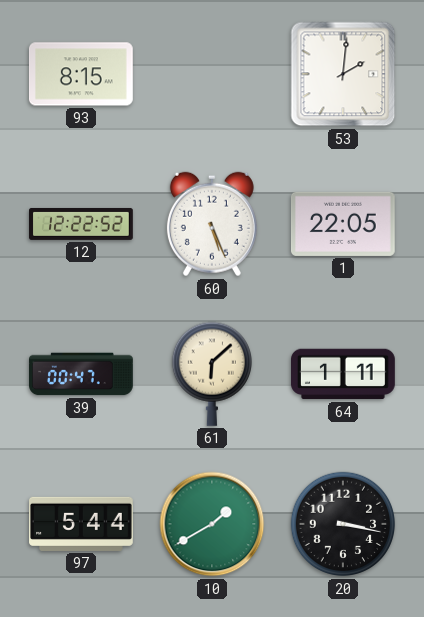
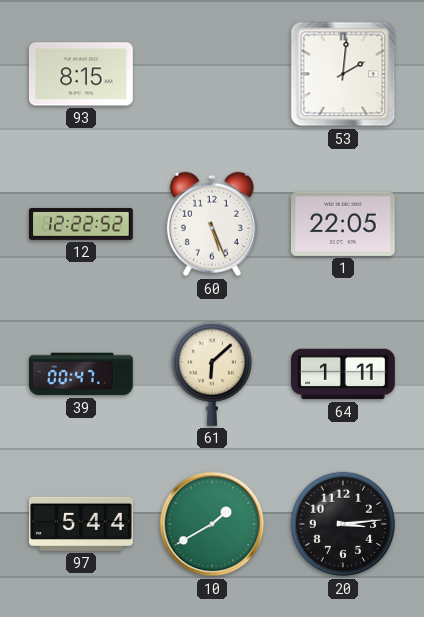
20: 3:17 -> 3:14
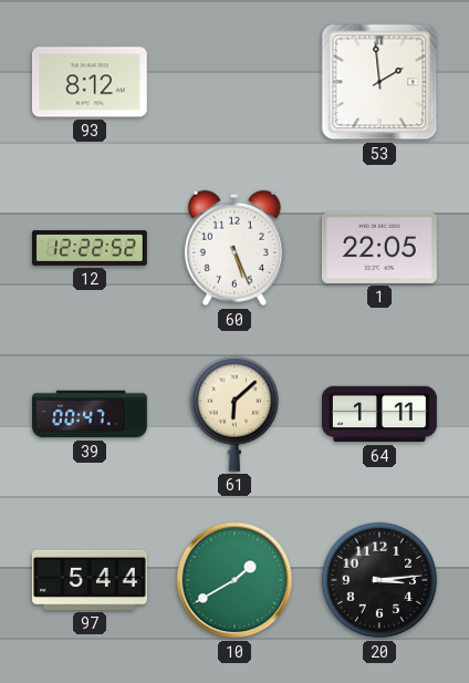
93: 8:15 -> 8:12
53: 2:01 -> 1:59
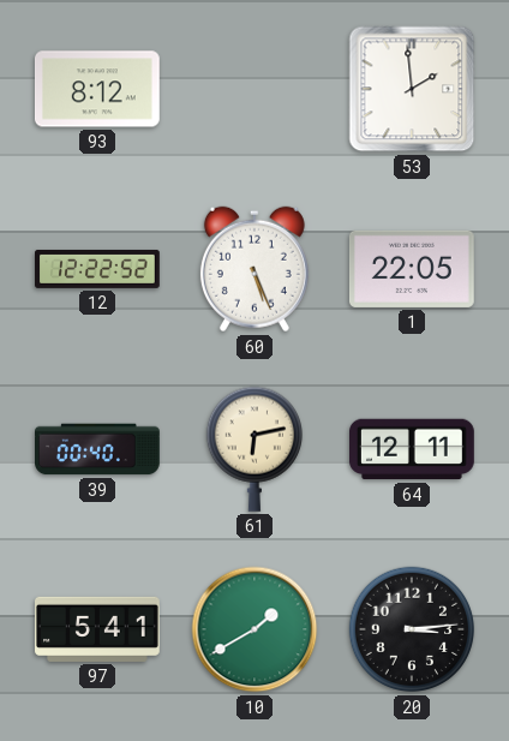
39: 00:47 -> 00:40
61: 6:08 -> 6:13
64: 1:11 -> 12:11
97: 5:44 -> 5:41
